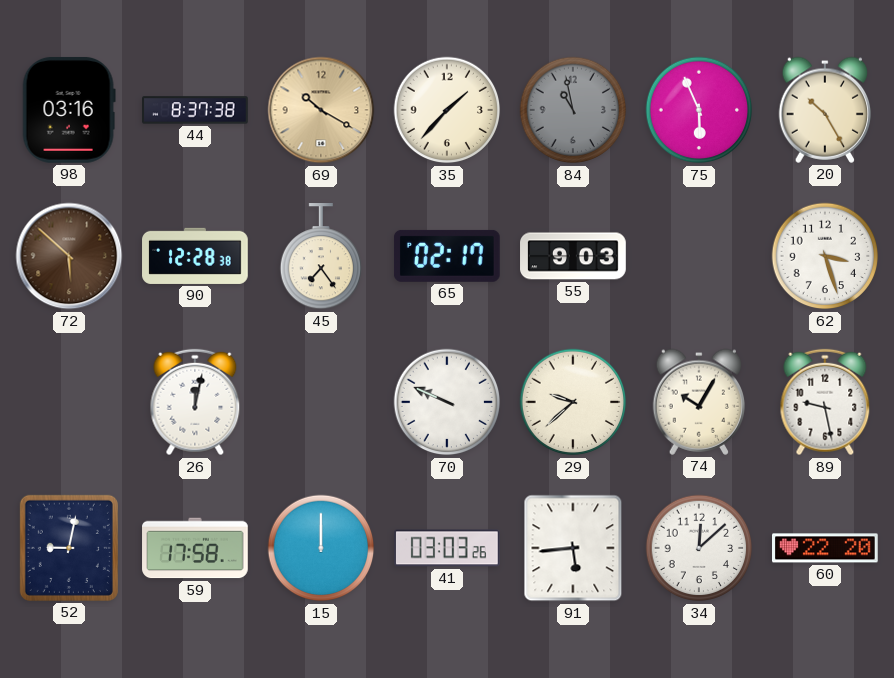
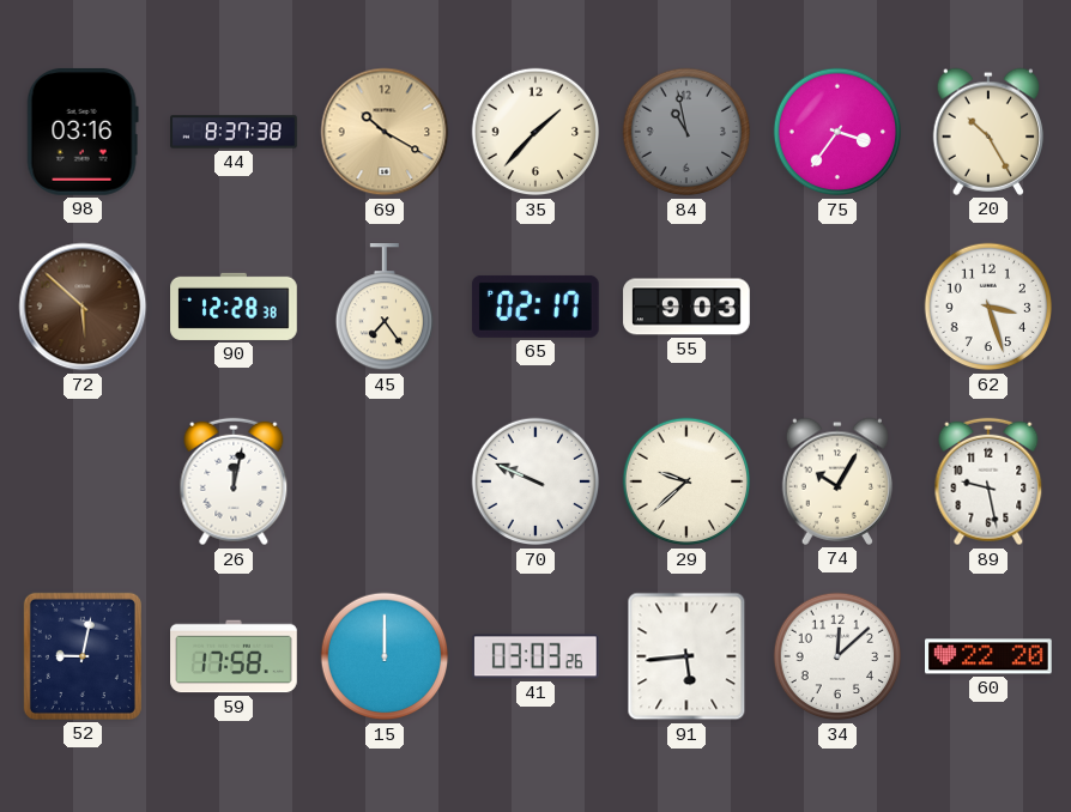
75: 5:56 -> 3:36
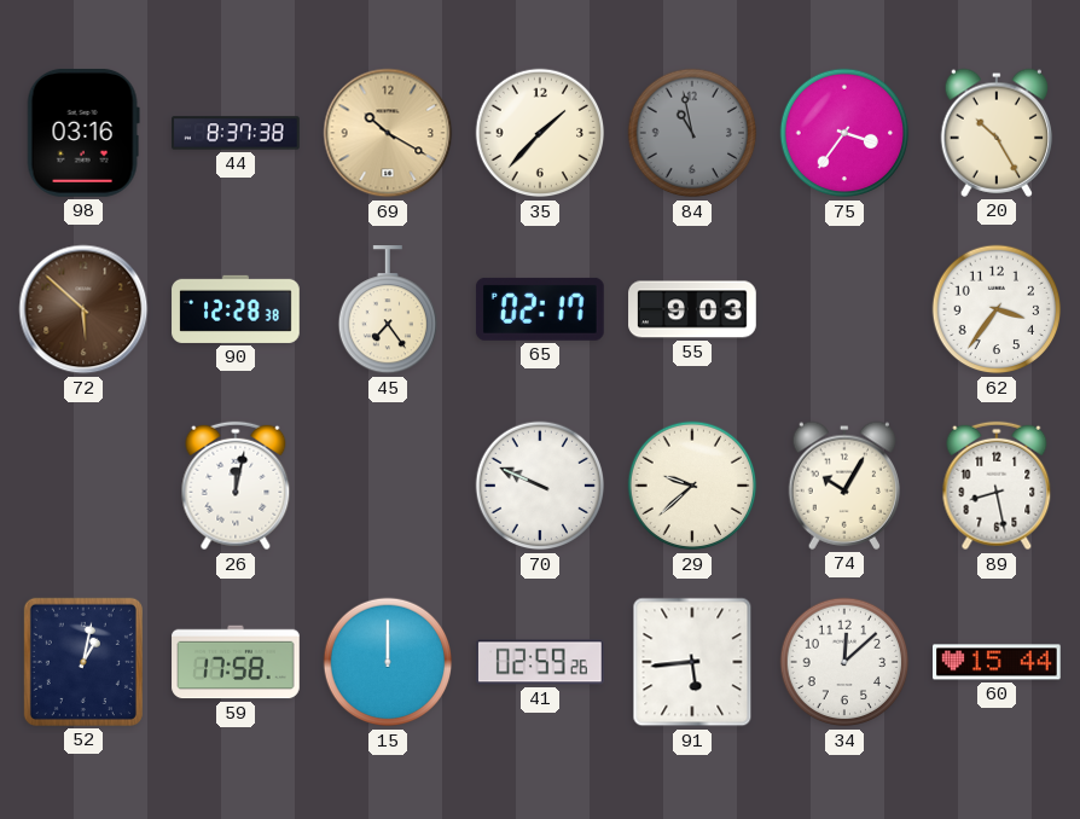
62: 3:27 -> 3:36
89: 9:28 -> 8:28
52: 9:02 -> 1:02
41: 03:03 -> 02:59
60: 22:20 -> 15:44
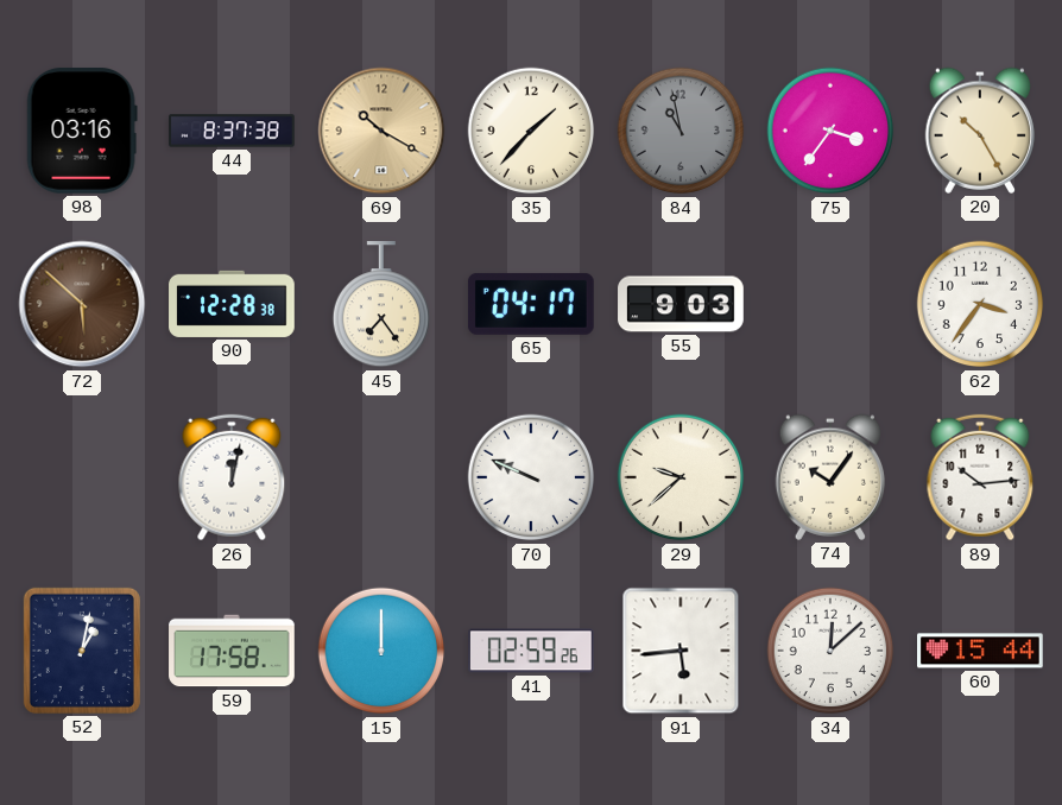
65: 02:17 -> 04:17
74: 10:05 -> 10:06
89: 8:28 -> 10:14
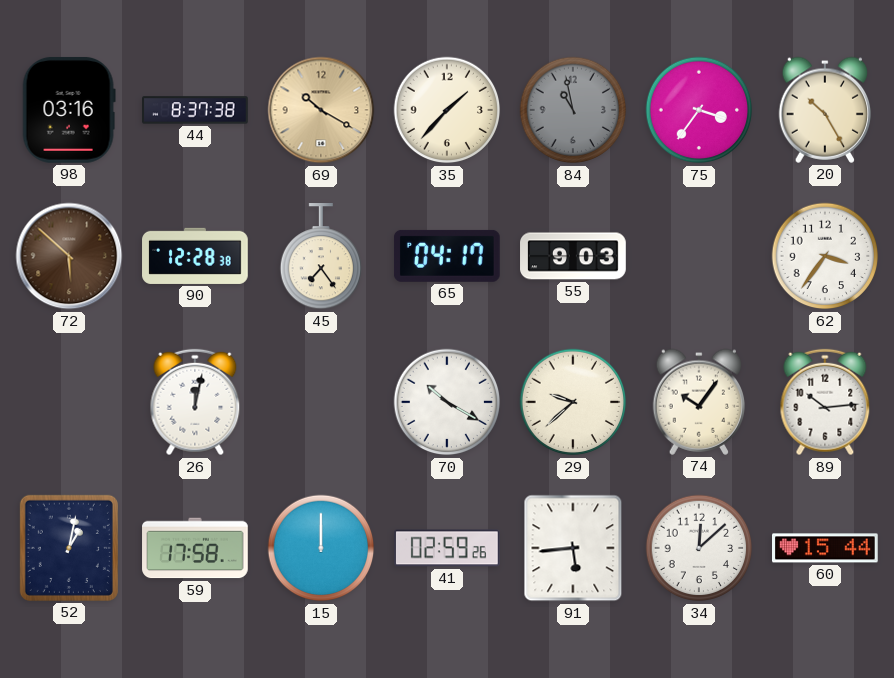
70: 9:49 -> 10:20
